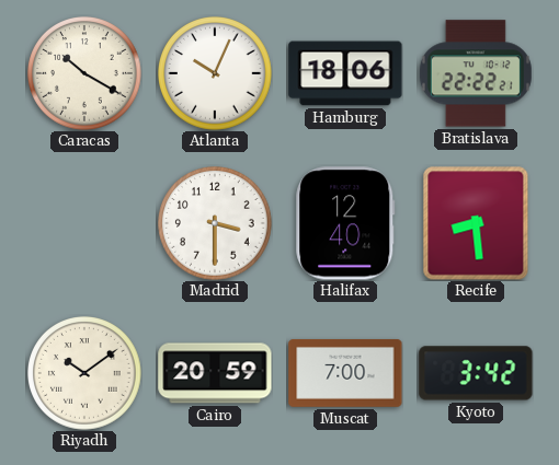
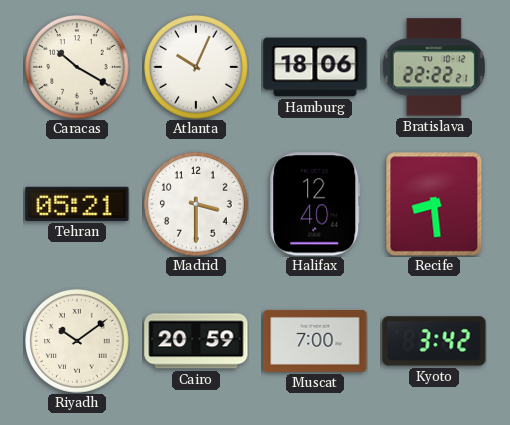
Tehran: none -> 05:21
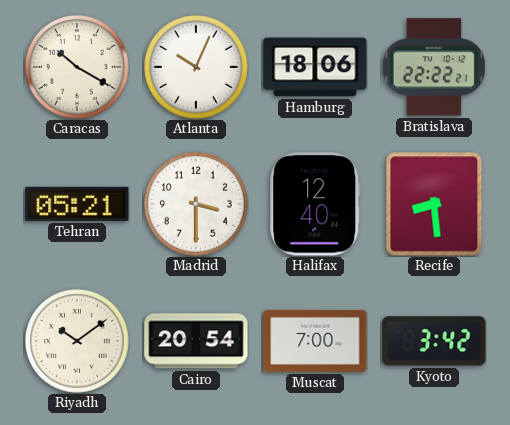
Cairo: 20:59 -> 20:54
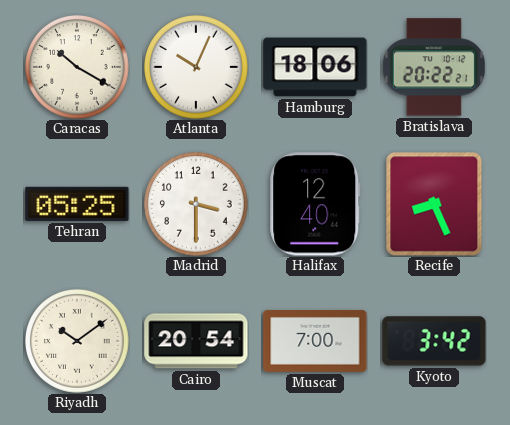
Bratislava: 22:22 -> 20:22
Tehran: 05:21 -> 05:25
Recife: 8:29 -> 8:26
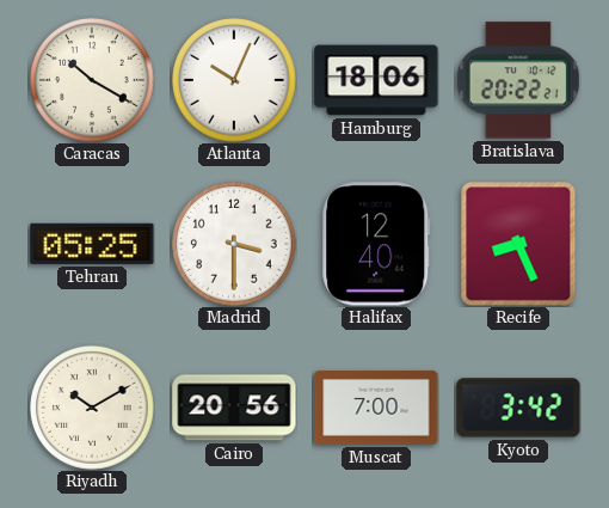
Riyadh: 10:09 -> 10:10
Cairo: 20:54 -> 20:56
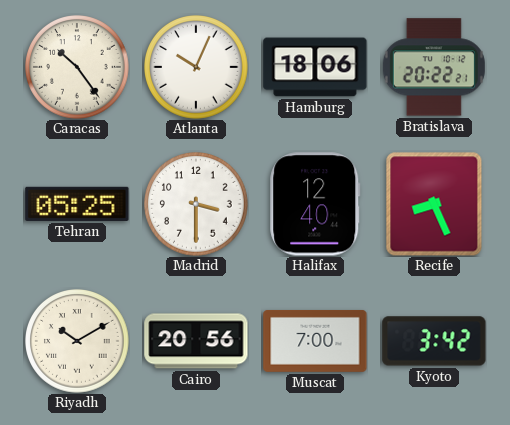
Caracas: 10:20 -> 10:24
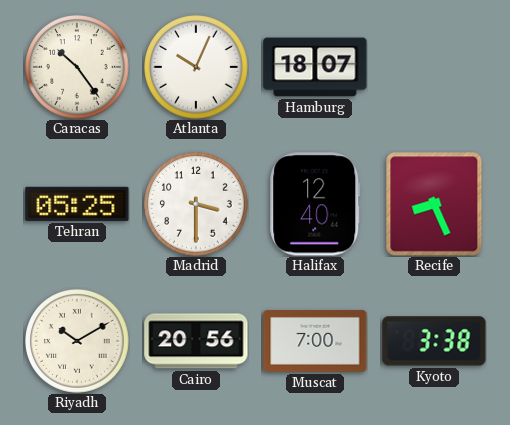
Hamburg: 18:06 -> 18:07
Bratislava: 20:22 -> none
Kyoto: 3:42 -> 3:38
